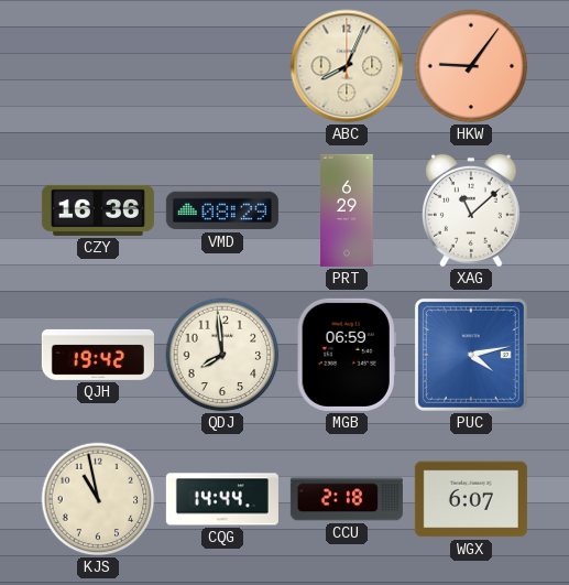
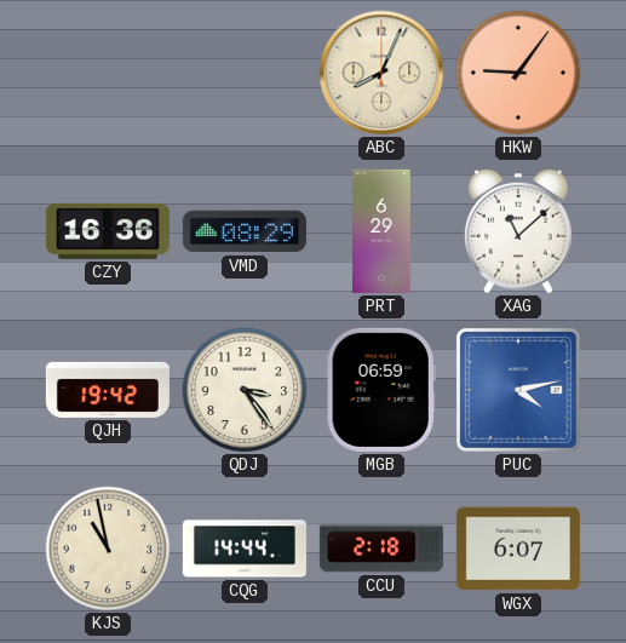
QDJ: 7:59 -> 3:24
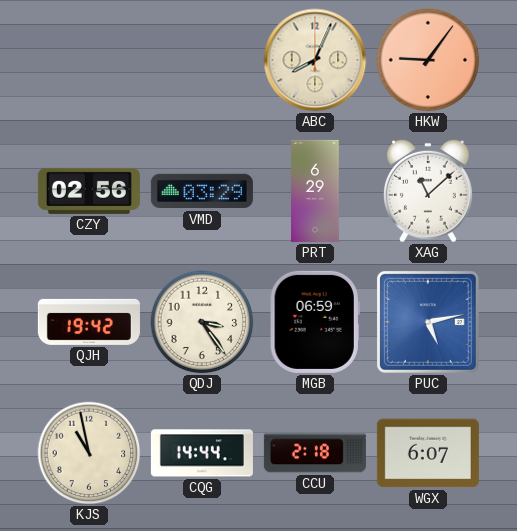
CZY: 16:36 -> 02:56
VMD: 08:29 -> 03:29
PUC: 4:13 -> 5:13
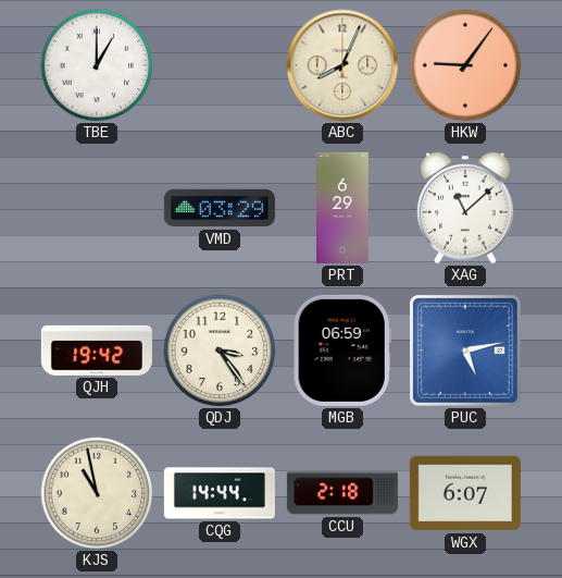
TBE: none -> 1:00
CZY: 02:56 -> none
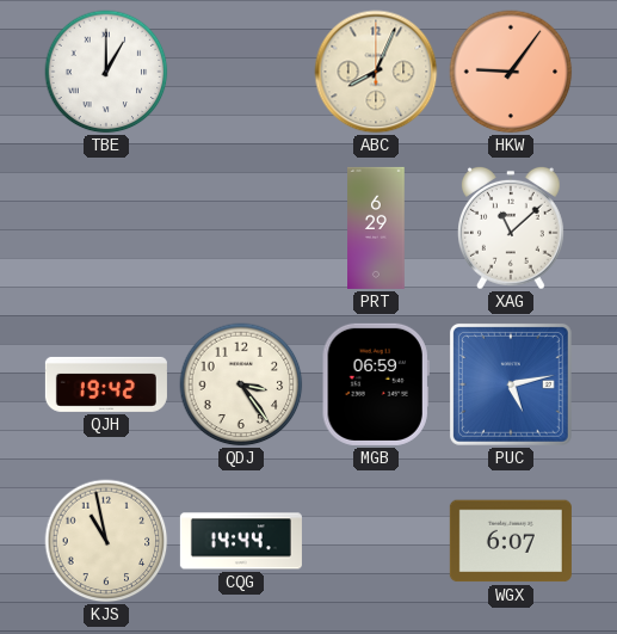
VMD: 03:29 -> none
CCU: 2:18 -> none
